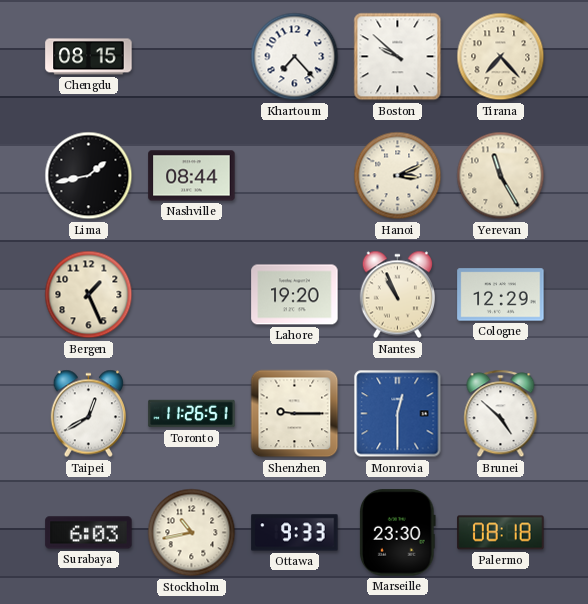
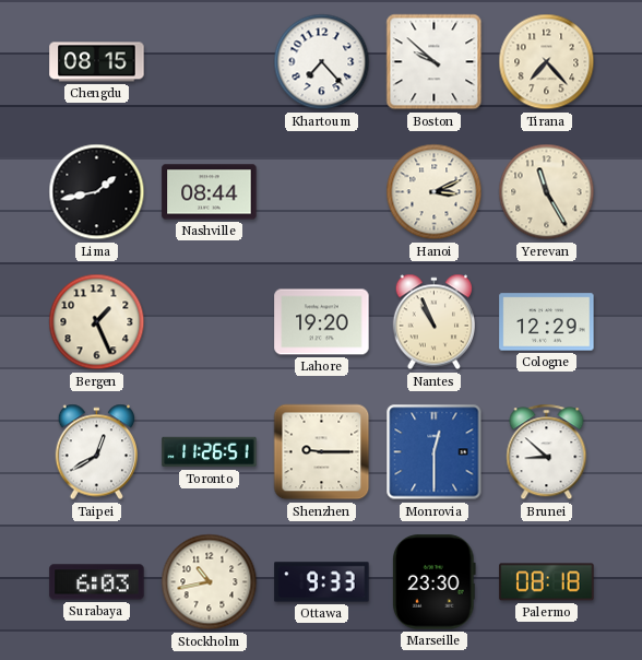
Brunei: 4:52 -> 8:52
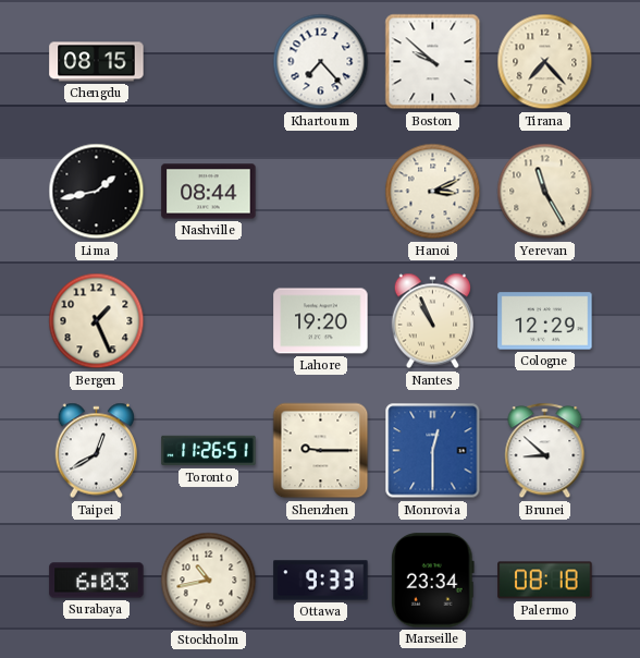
Marseille: 23:30 -> 23:34
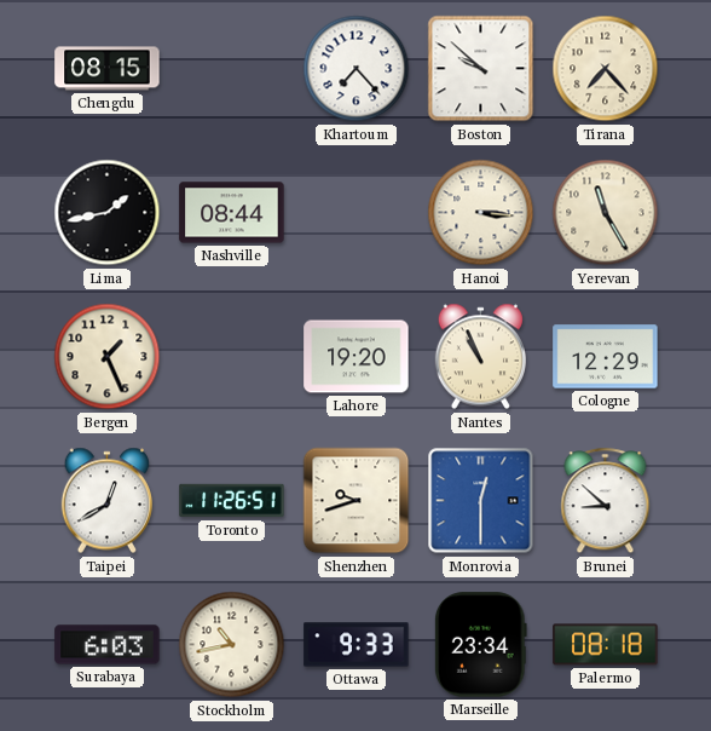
Hanoi: 3:11 -> 3:16
Shenzhen: 9:15 -> 9:42
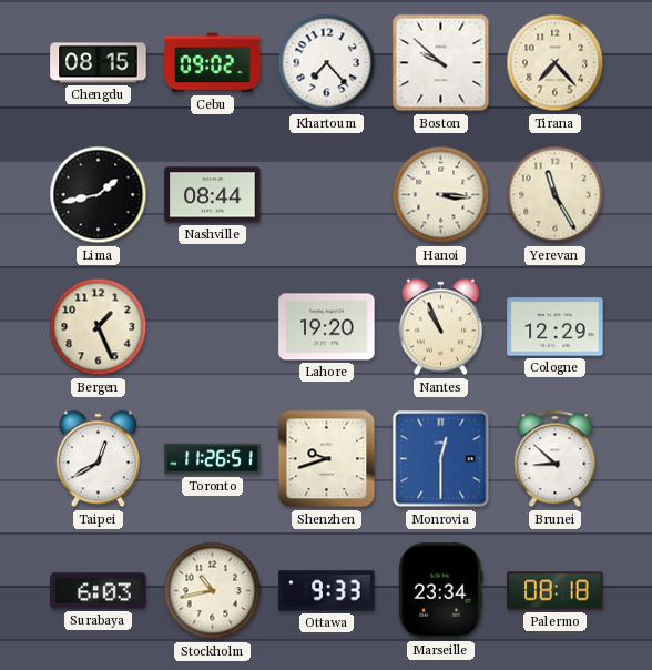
Cebu: none -> 09:02
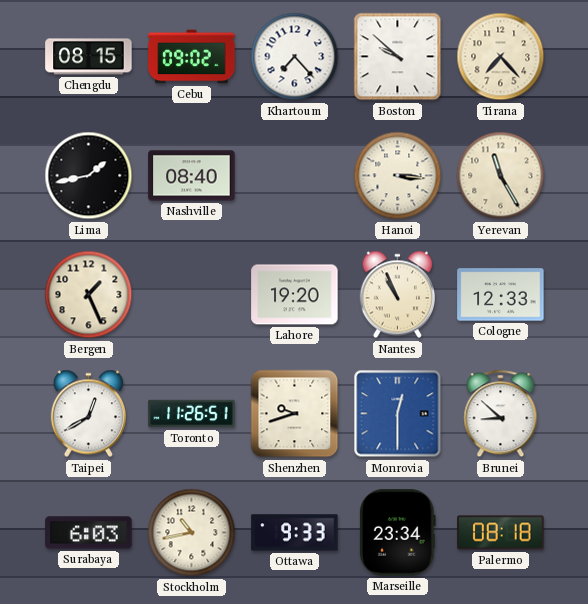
Nashville: 08:44 -> 08:40
Cologne: 12:29 -> 12:33
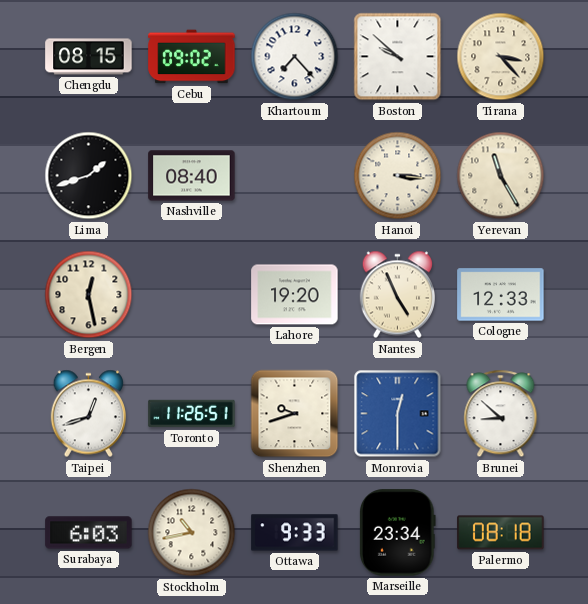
Tirana: 7:23 -> 3:23
Lima: 1:43 -> 1:42
Bergen: 1:26 -> 12:28
Nantes: 10:56 -> 4:56
Taipei: 12:40 -> 12:42
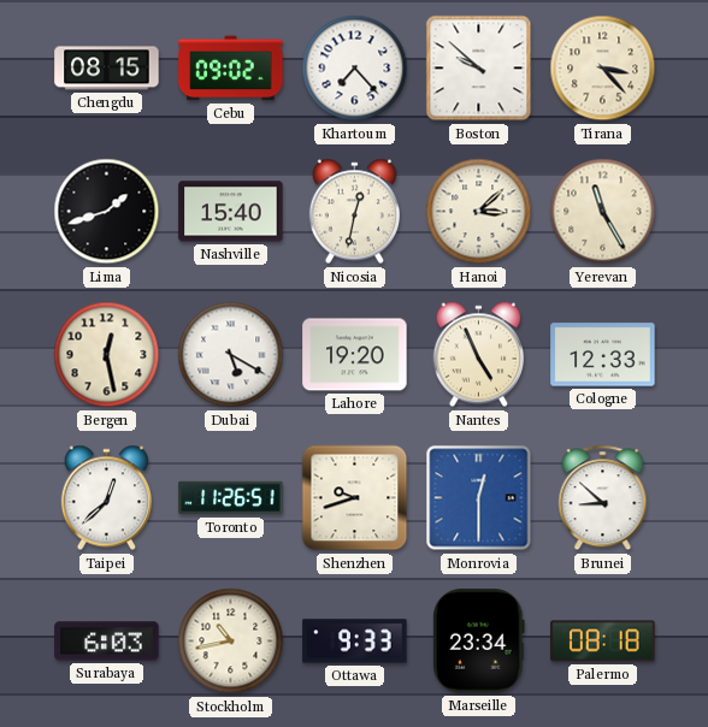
Nashville: 08:40 -> 15:40
Nicosia: none -> 12:32
Hanoi: 3:16 -> 3:08
Dubai: none -> 5:20
Taipei: 12:42 -> 12:38
